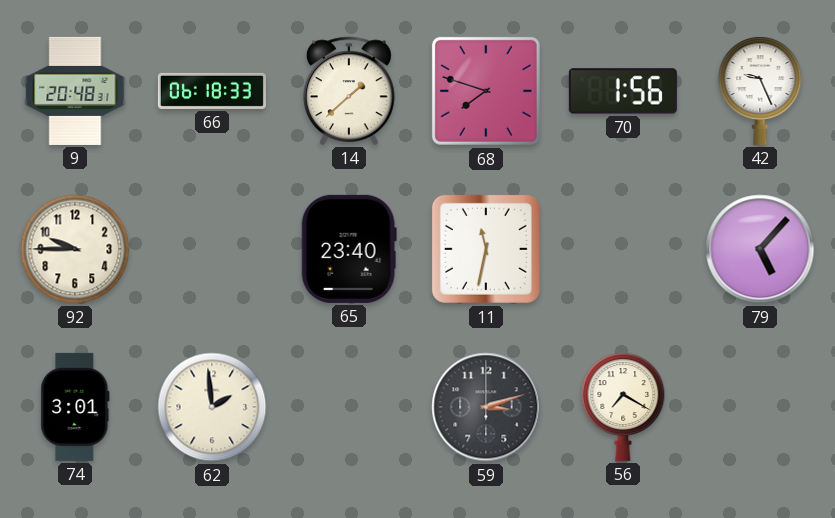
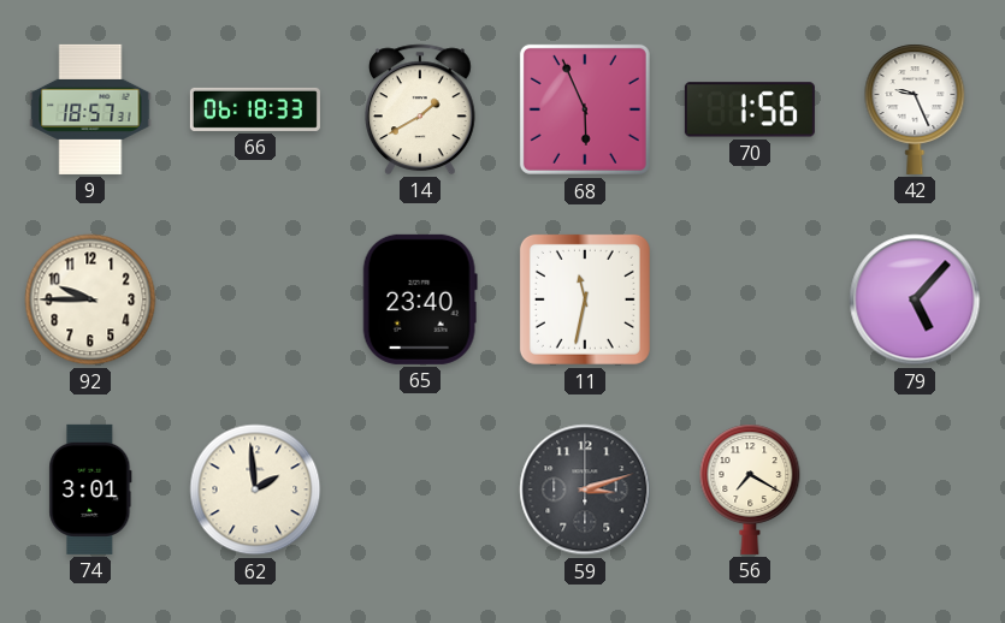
9: 20:48 -> 18:57
14: 1:38 -> 1:40
68: 7:48 -> 5:56
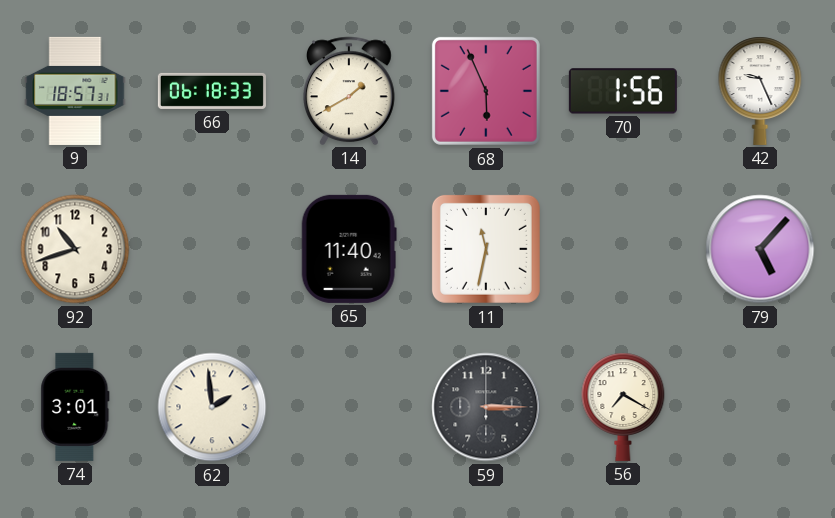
92: 9:45 -> 10:42
65: 23:40 -> 11:40
59: 3:12 -> 3:15
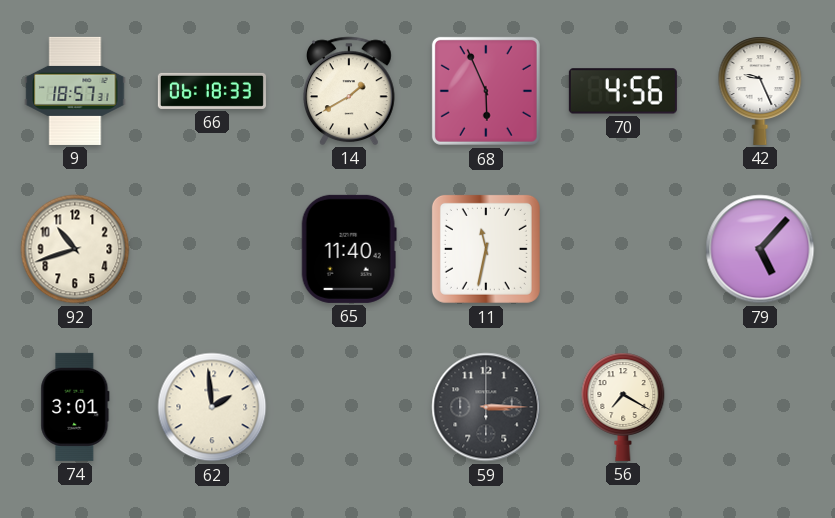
70: 1:56 -> 4:56
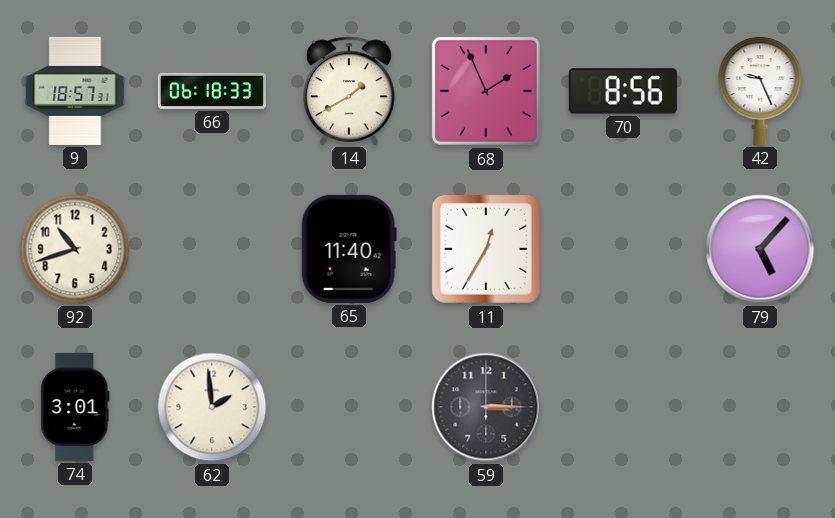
68: 5:56 -> 1:56
70: 4:56 -> 8:56
11: 11:32 -> 12:35
56: 7:20 -> none
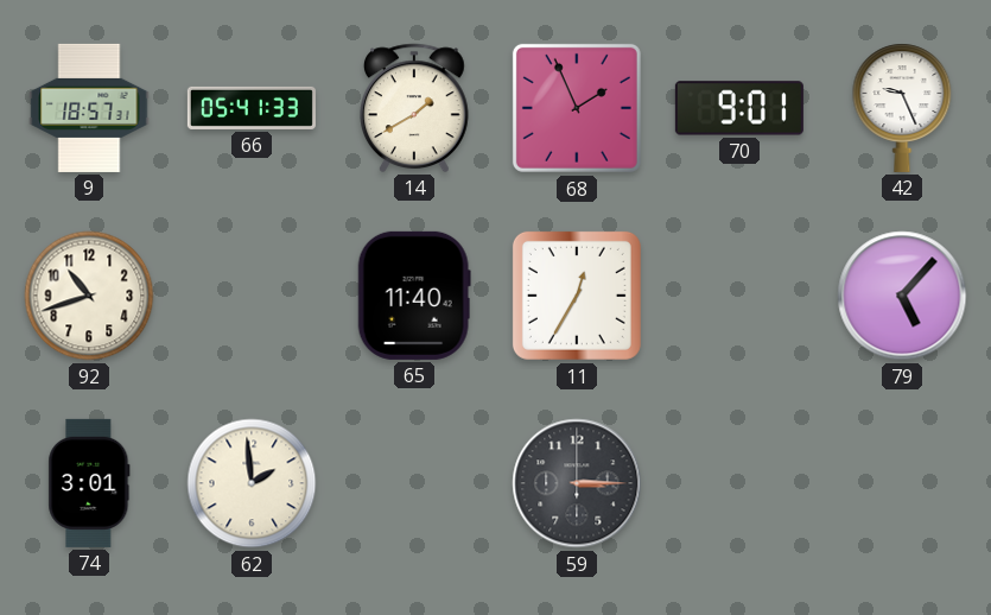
66: 06:18 -> 05:41
70: 8:56 -> 9:01
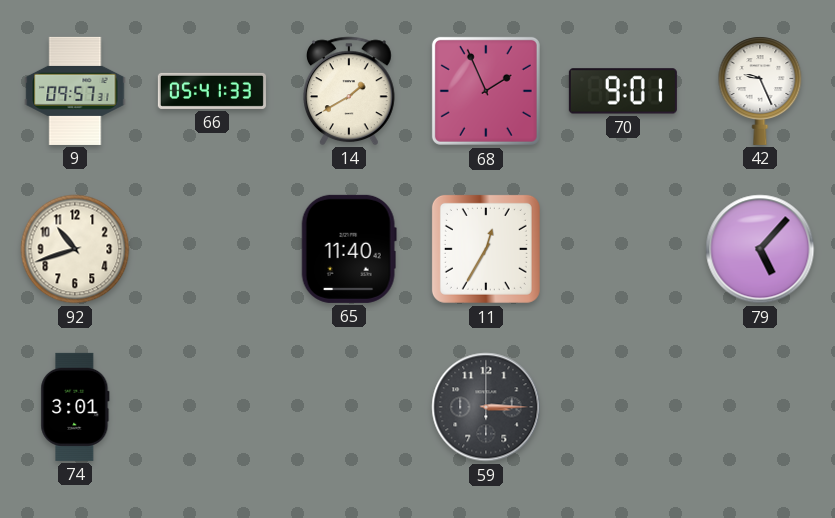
9: 18:57 -> 09:57
62: 1:59 -> none
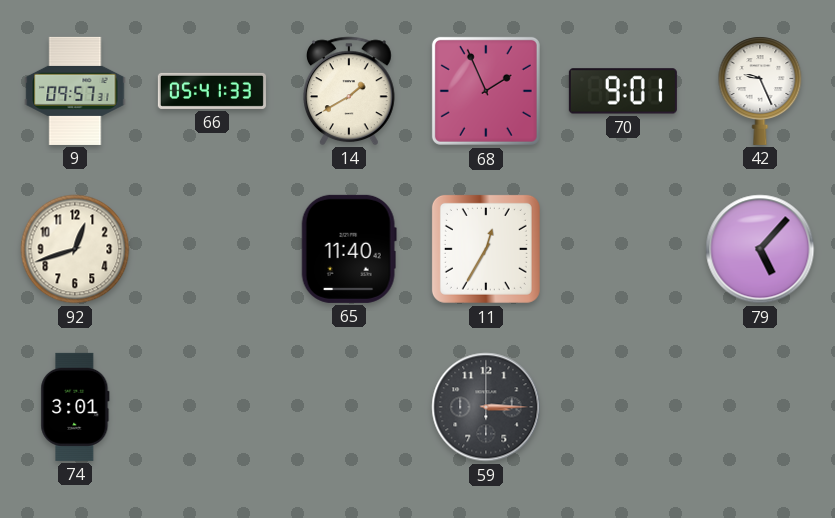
92: 10:42 -> 12:42
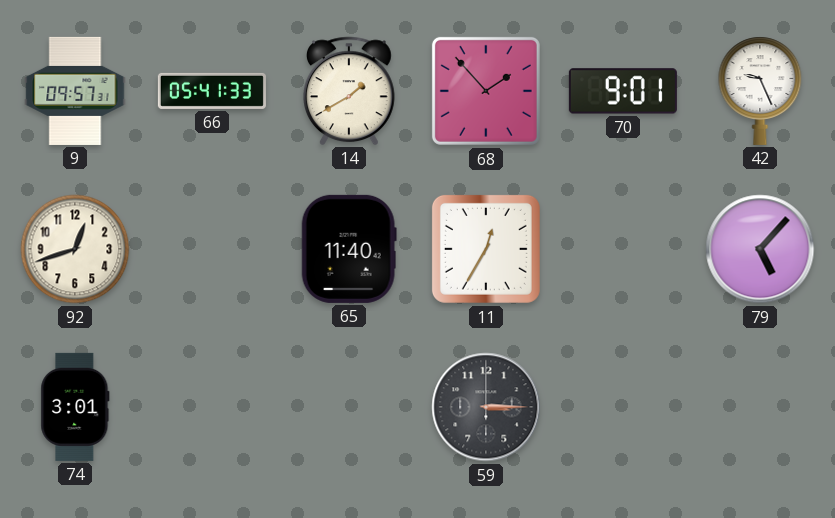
68: 1:56 -> 1:53
